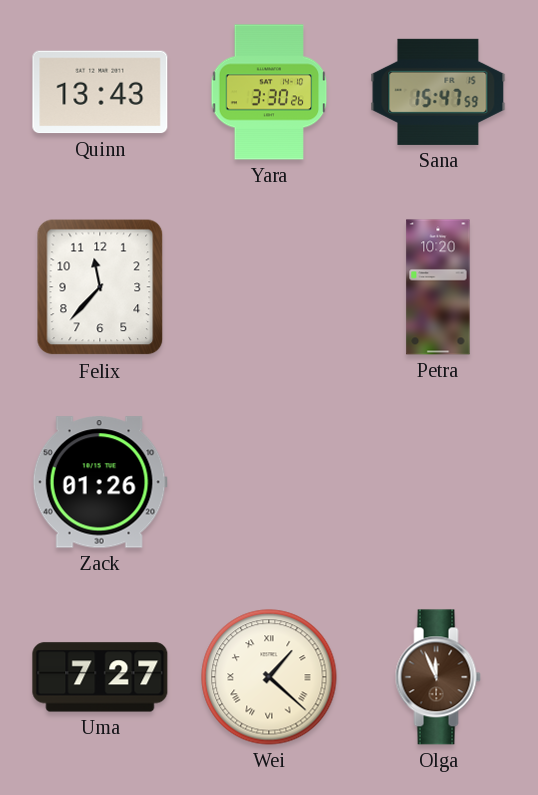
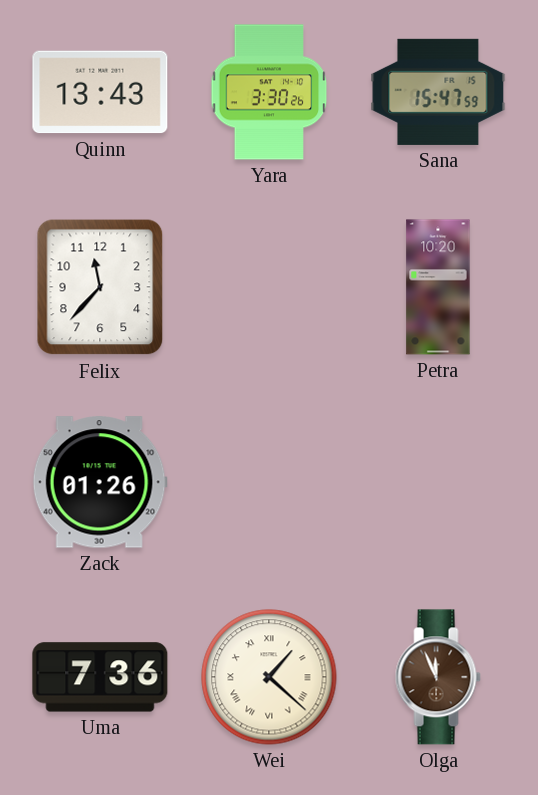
Uma: 7:27 -> 7:36
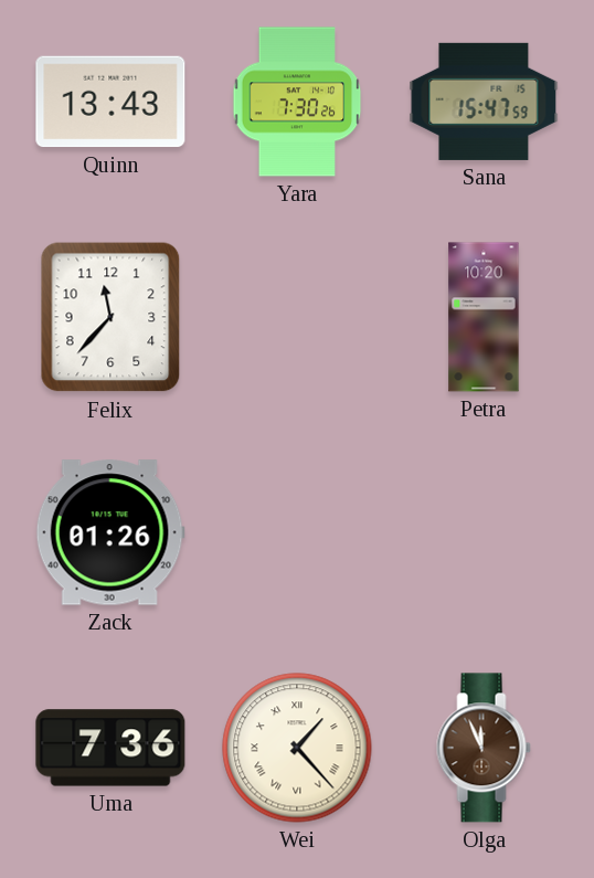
Yara: 3:30 -> 7:30
Wei: 1:22 -> 1:23
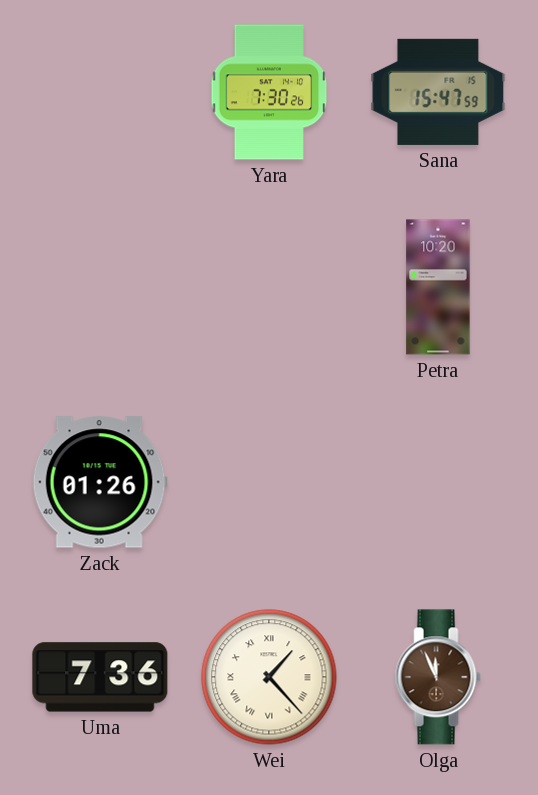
Quinn: 13:43 -> none
Felix: 11:37 -> none
